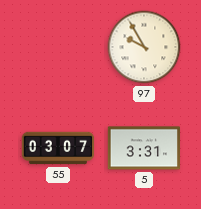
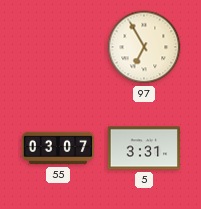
97: 9:55 -> 6:55
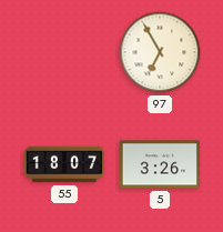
55: 03:07 -> 18:07
5: 3:31 -> 3:26
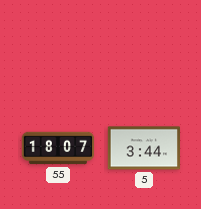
97: 6:55 -> none
5: 3:26 -> 3:44
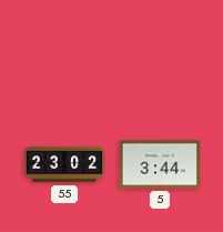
55: 18:07 -> 23:02
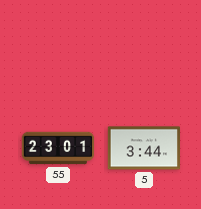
55: 23:02 -> 23:01
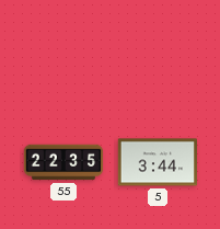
55: 23:01 -> 22:35
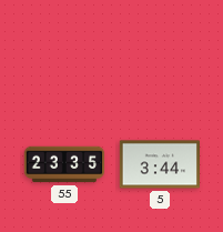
55: 22:35 -> 23:35
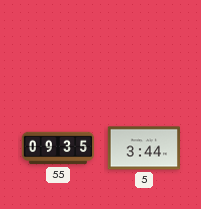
55: 23:35 -> 09:35
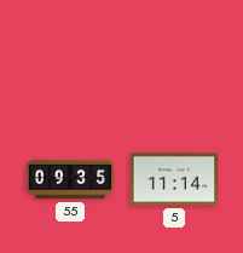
5: 3:44 -> 11:14
